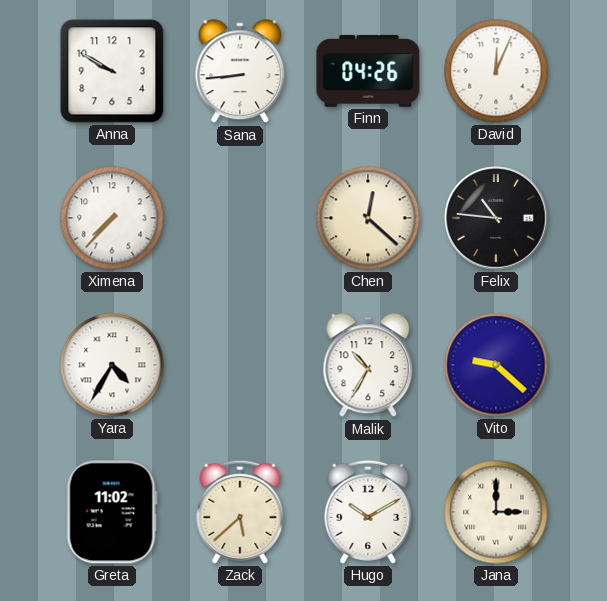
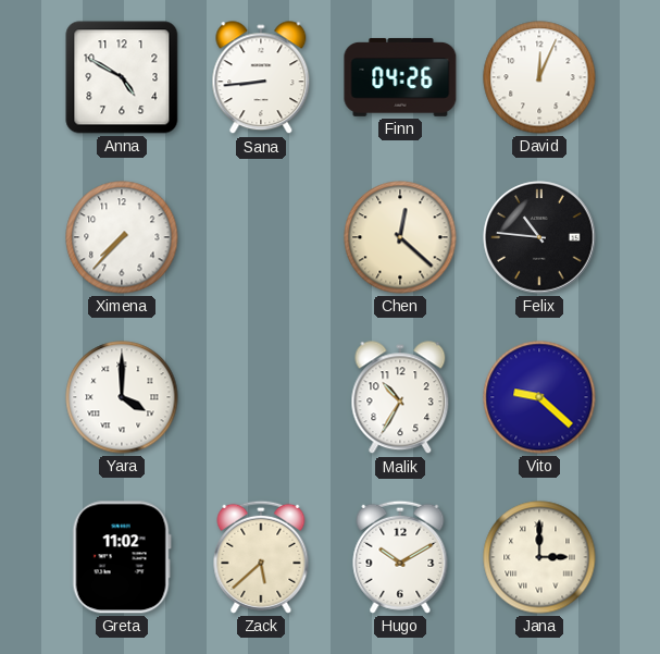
Anna: 9:50 -> 4:50
Yara: 4:35 -> 4:00
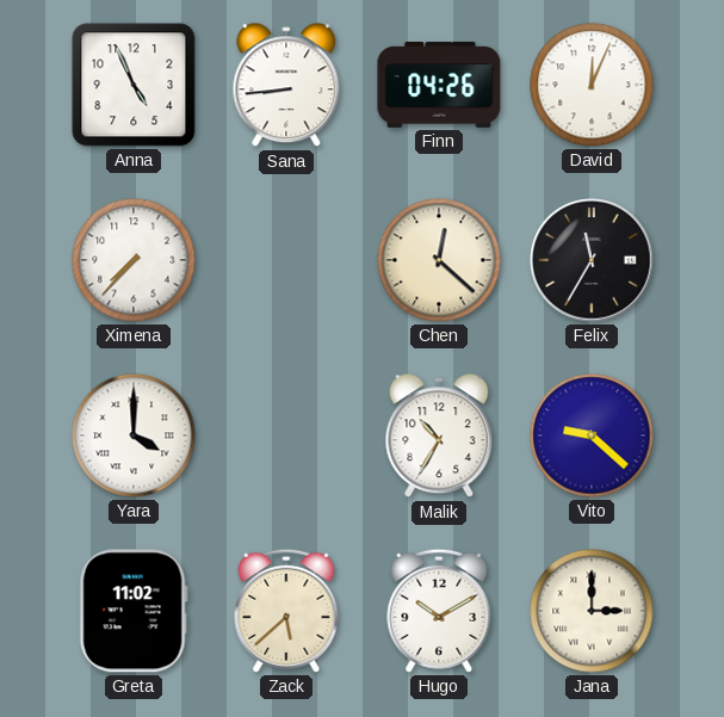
Anna: 4:50 -> 4:56
Felix: 10:46 -> 11:35
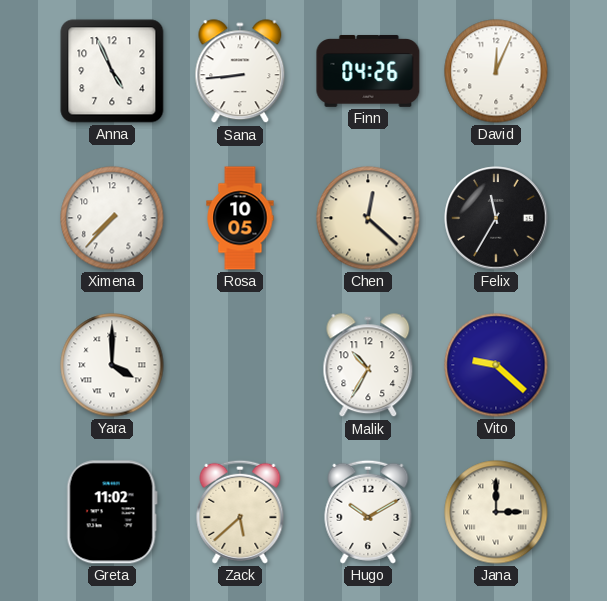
Rosa: none -> 10:05
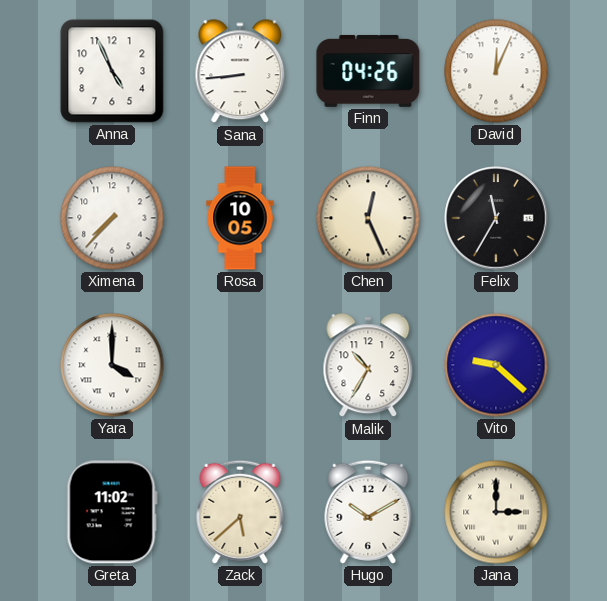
Chen: 12:22 -> 12:26
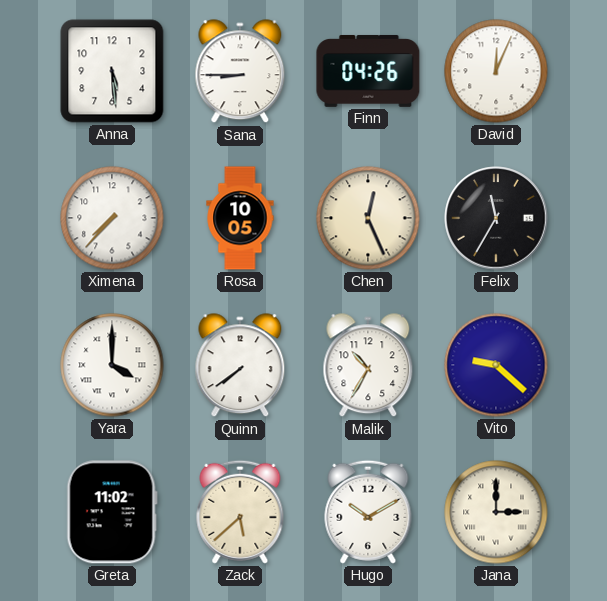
Anna: 4:56 -> 5:29
Sana: 8:44 -> 8:45
Quinn: none -> 7:39
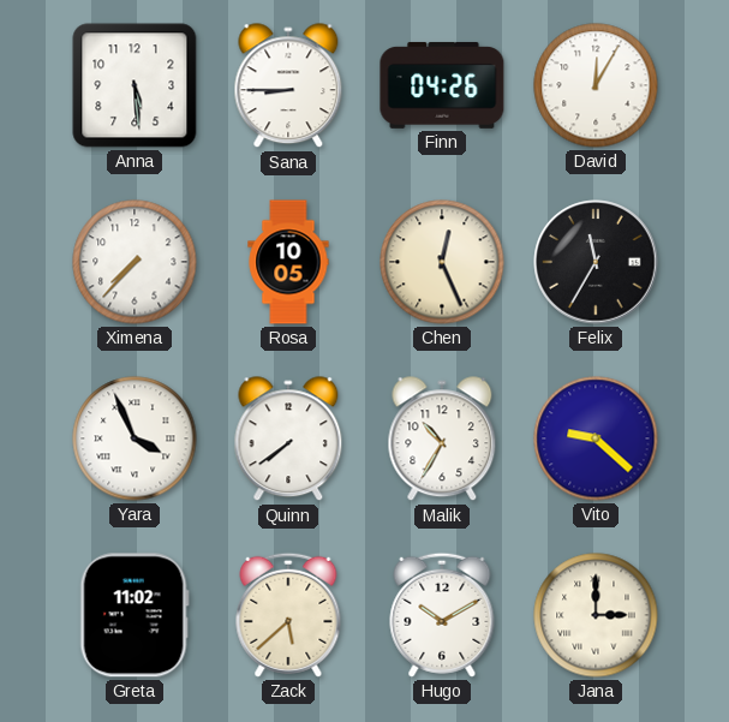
David: 12:04 -> 12:05
Yara: 4:00 -> 3:56
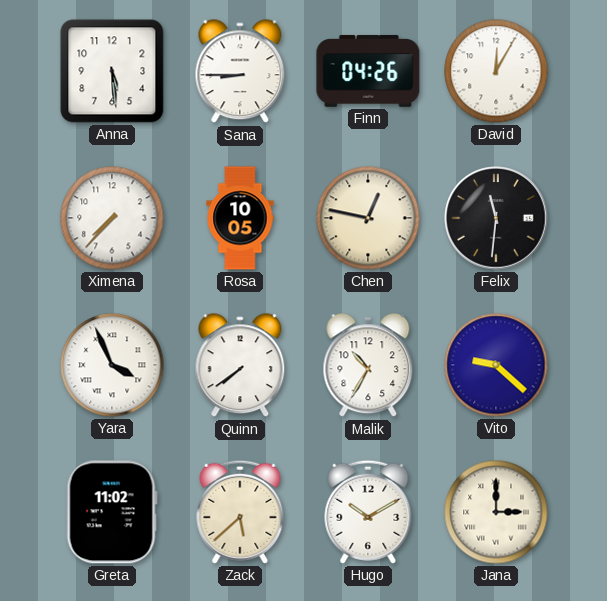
Chen: 12:26 -> 12:47
Felix: 11:35 -> 11:31
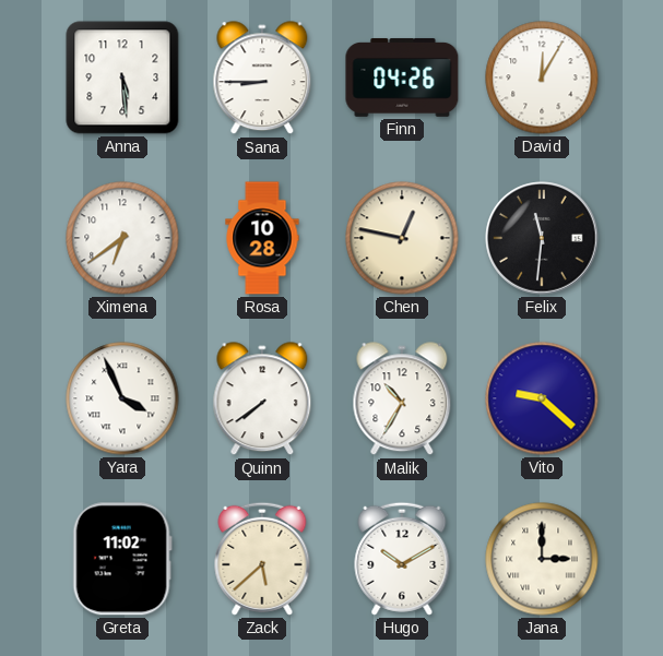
Ximena: 7:37 -> 6:39
Rosa: 10:05 -> 10:28
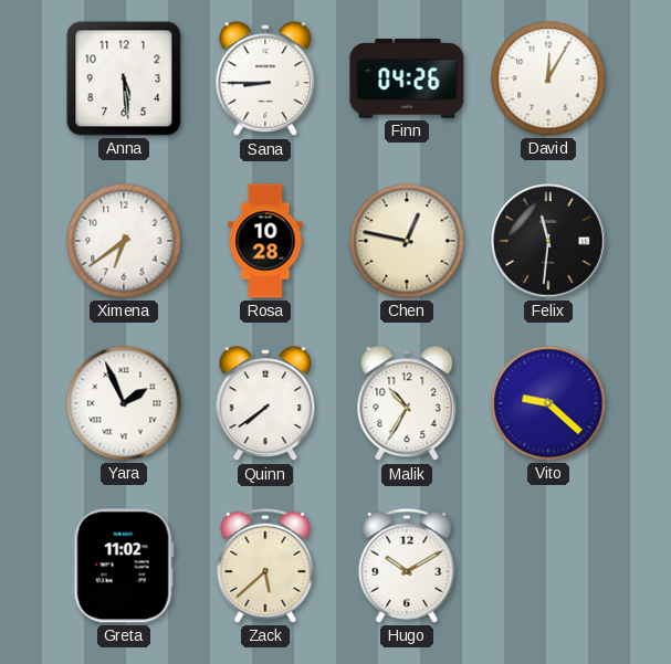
Yara: 3:56 -> 1:56
Jana: 3:00 -> none
